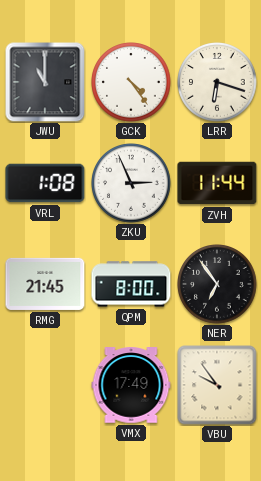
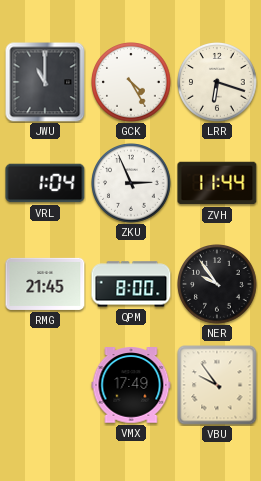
GCK: 4:24 -> 4:25
VRL: 1:08 -> 1:04
NER: 6:54 -> 9:54
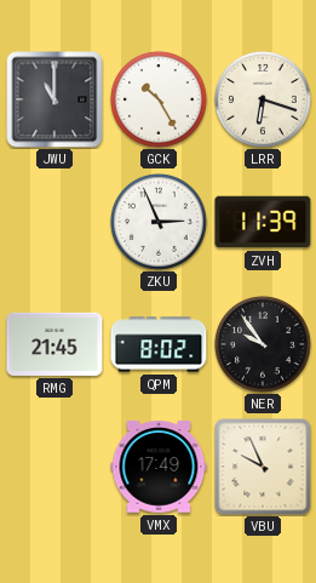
GCK: 4:25 -> 10:25
VRL: 1:04 -> none
ZVH: 11:44 -> 11:39
QPM: 8:00 -> 8:02
VBU: 9:54 -> 9:56
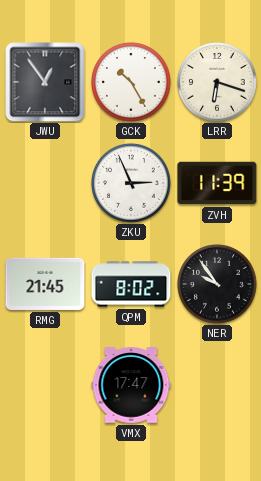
JWU: 11:00 -> 12:54
VMX: 17:49 -> 17:47
VBU: 9:56 -> none
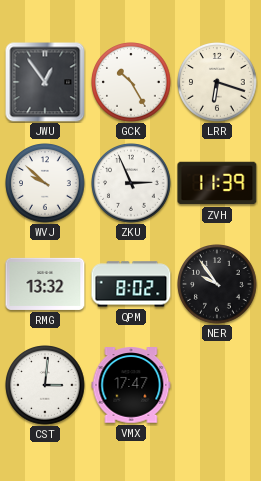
WVJ: none -> 9:52
RMG: 21:45 -> 13:32
CST: none -> 3:01
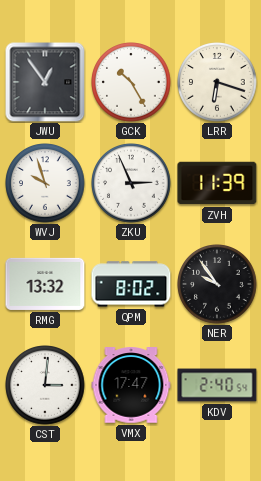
WVJ: 9:52 -> 9:57
KDV: none -> 2:40
